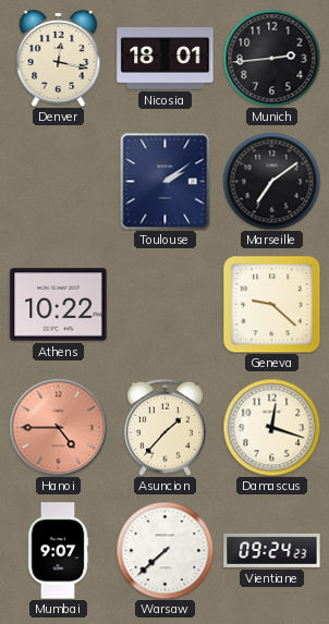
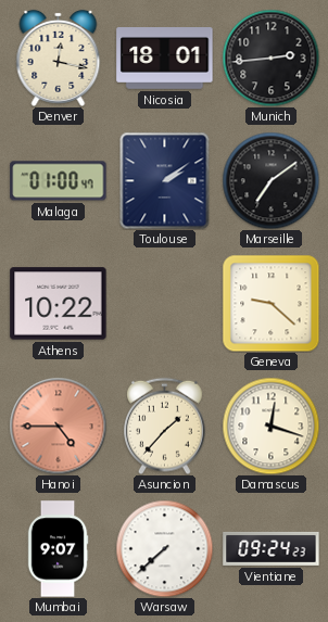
Malaga: none -> 01:00
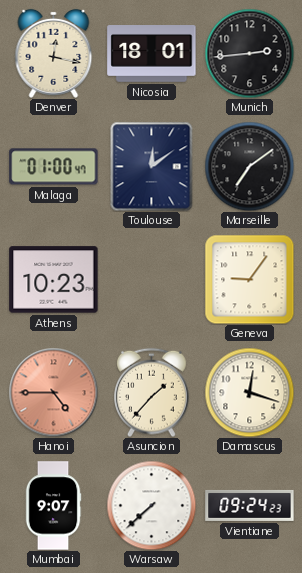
Toulouse: 2:09 -> 12:09
Athens: 10:22 -> 10:23
Geneva: 9:22 -> 9:06
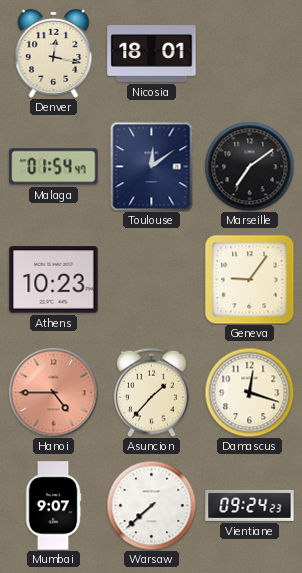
Munich: 2:44 -> none
Malaga: 01:00 -> 01:54
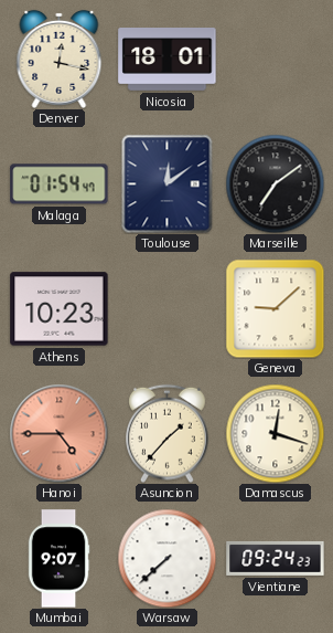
Geneva: 9:06 -> 9:08
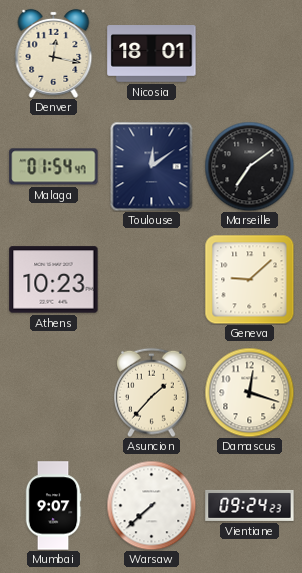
Hanoi: 4:45 -> none
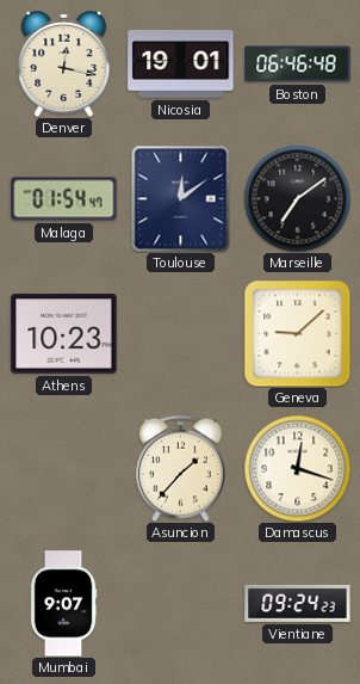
Nicosia: 18:01 -> 19:01
Boston: none -> 06:46
Warsaw: 7:38 -> none
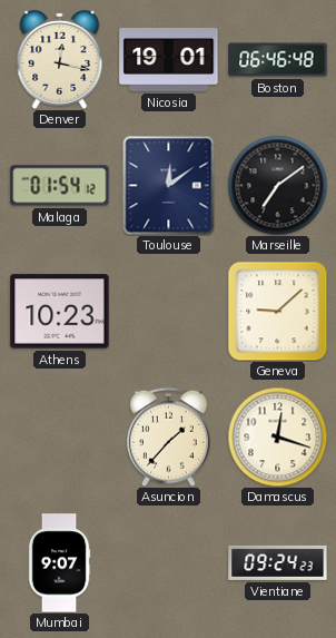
Malaga: 01:54:47 -> 01:54:12
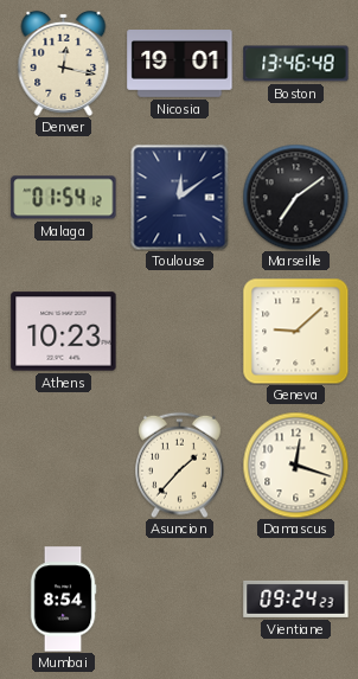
Boston: 06:46 -> 13:46
Mumbai: 9:07 -> 8:54
